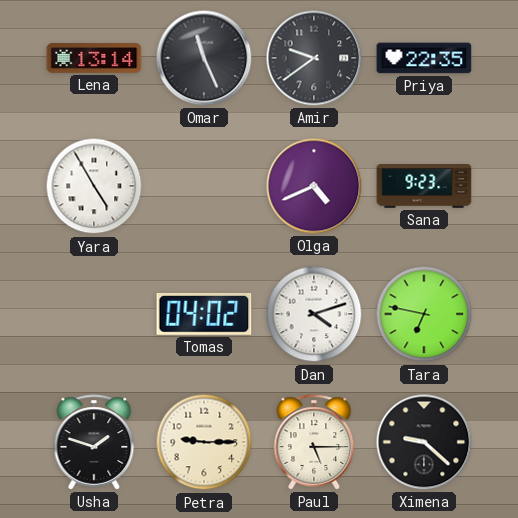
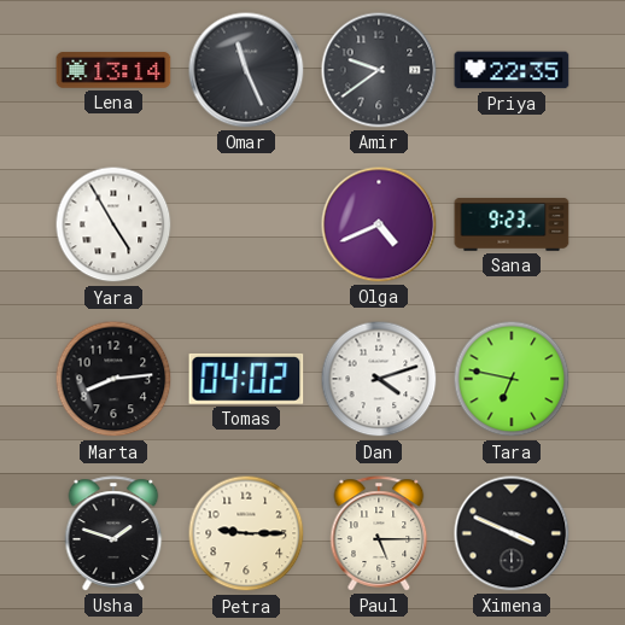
Marta: none -> 8:14
Ximena: 9:22 -> 3:49
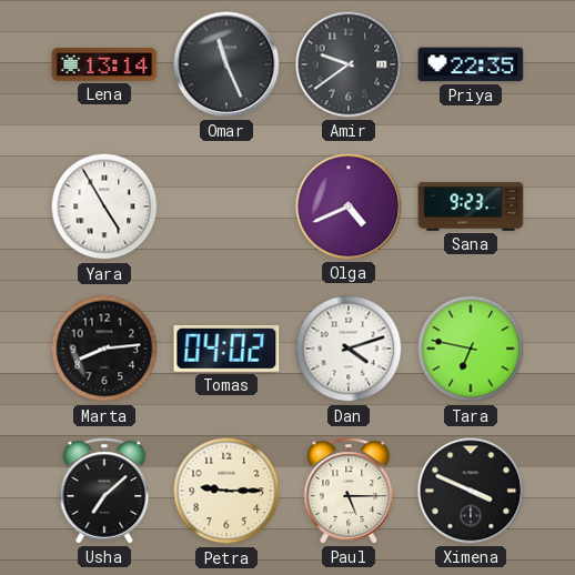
Usha: 1:48 -> 7:08
